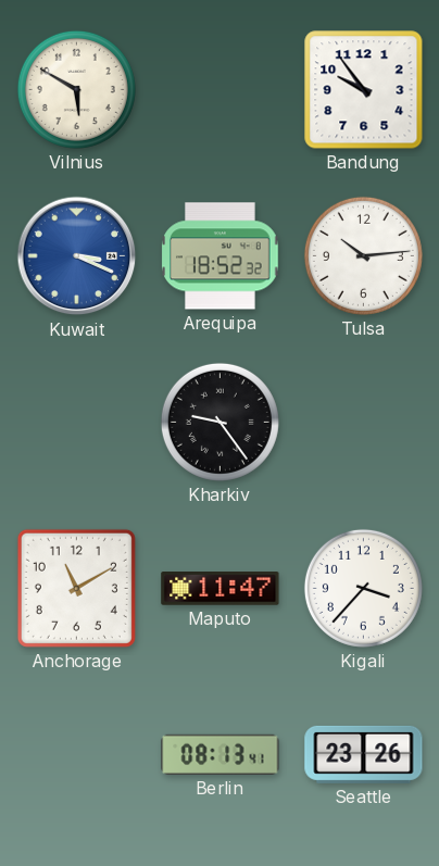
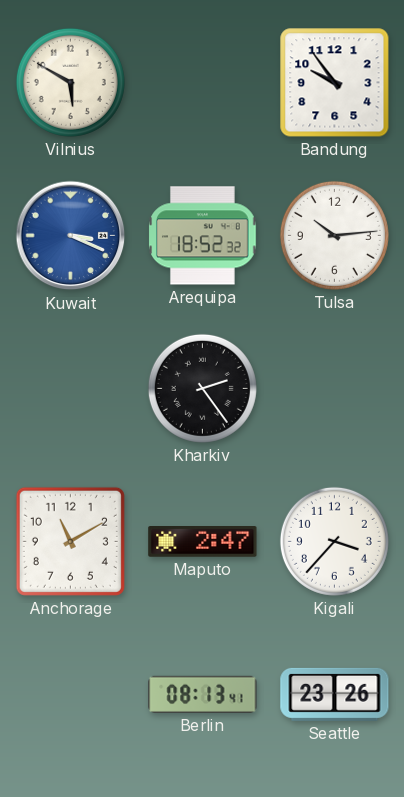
Kharkiv: 9:24 -> 2:24
Maputo: 11:47 -> 2:47
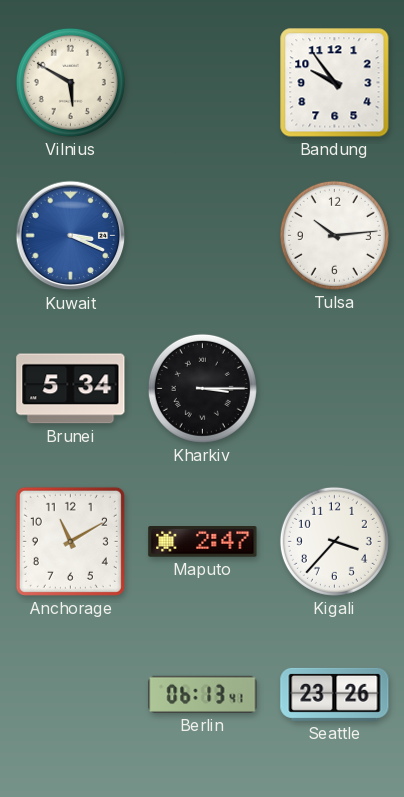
Arequipa: 18:52 -> none
Brunei: none -> 5:34
Kharkiv: 2:24 -> 3:15
Berlin: 08:13 -> 06:13
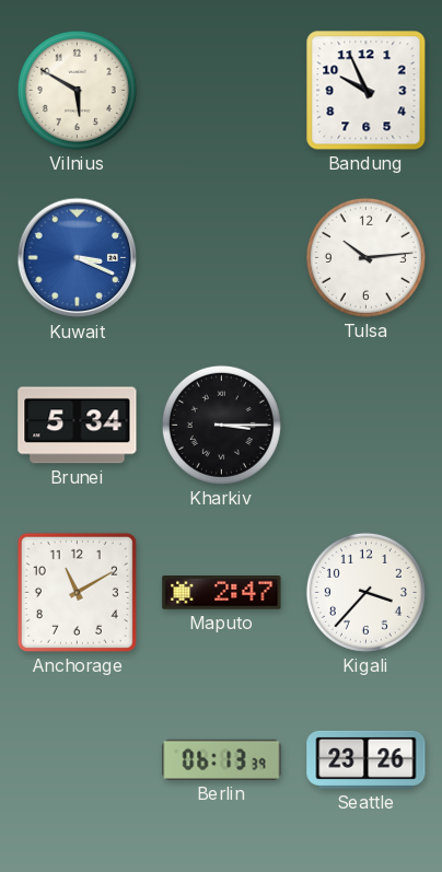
Bandung: 9:54 -> 9:56
Berlin: 06:13:41 -> 06:13:39
